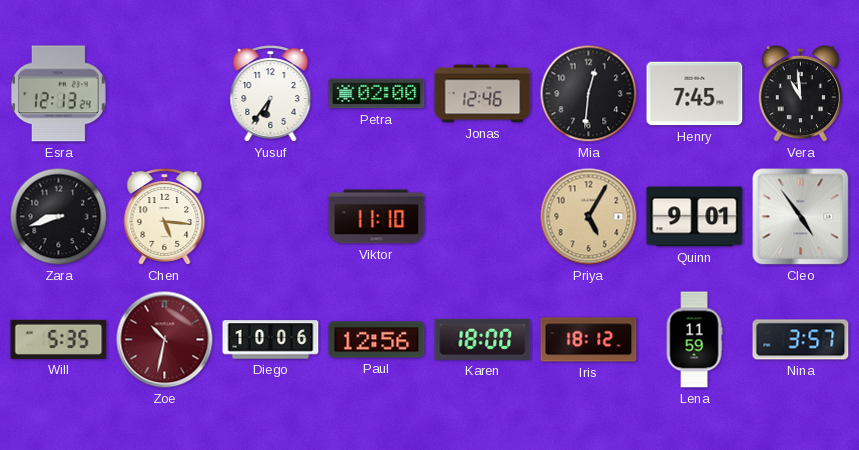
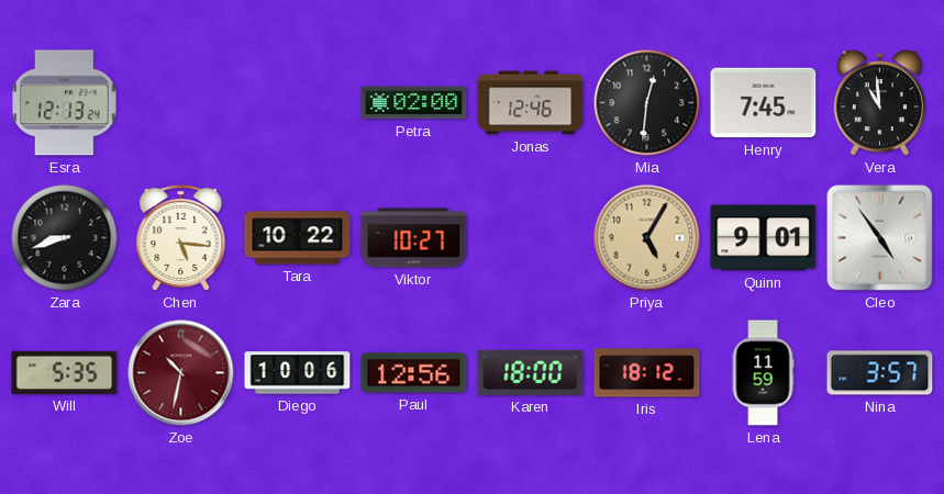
Yusuf: 6:36 -> none
Tara: none -> 10:22
Viktor: 11:10 -> 10:27
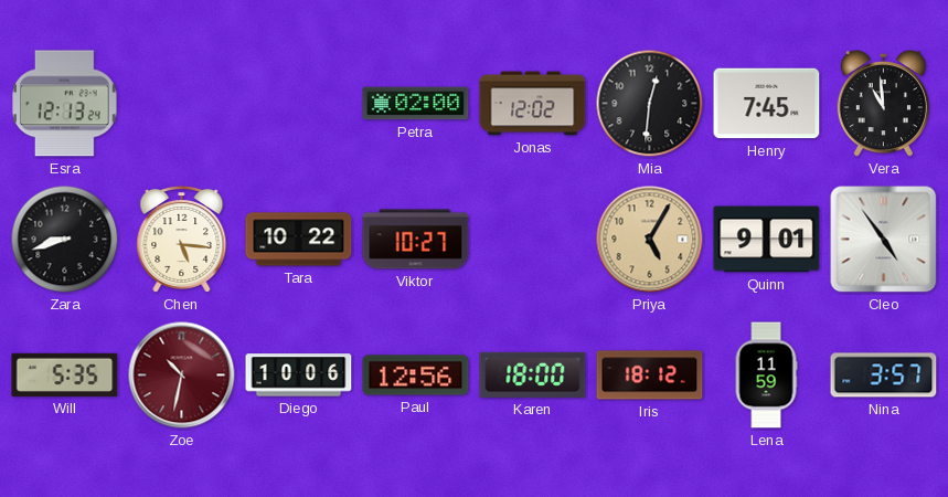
Jonas: 12:46 -> 12:02
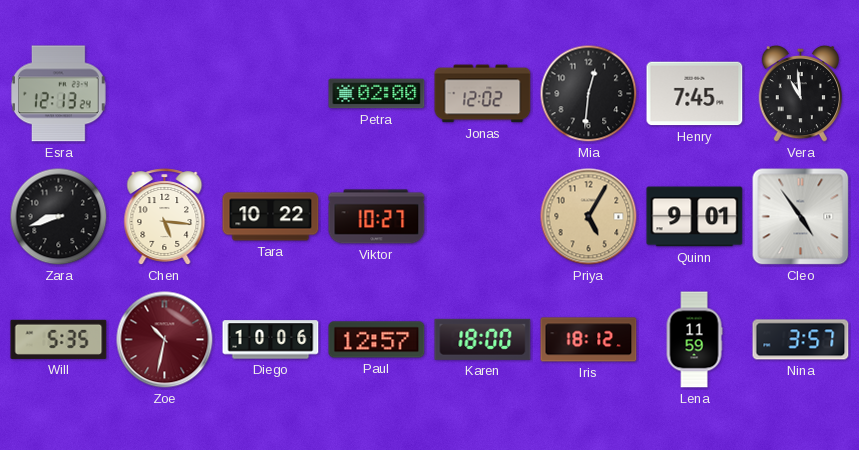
Paul: 12:56 -> 12:57
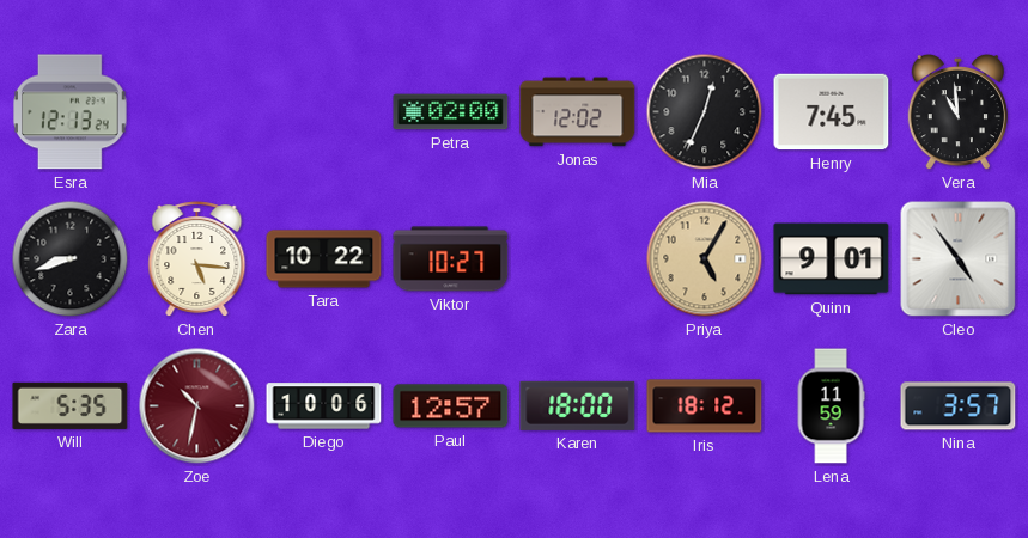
Mia: 12:31 -> 12:34
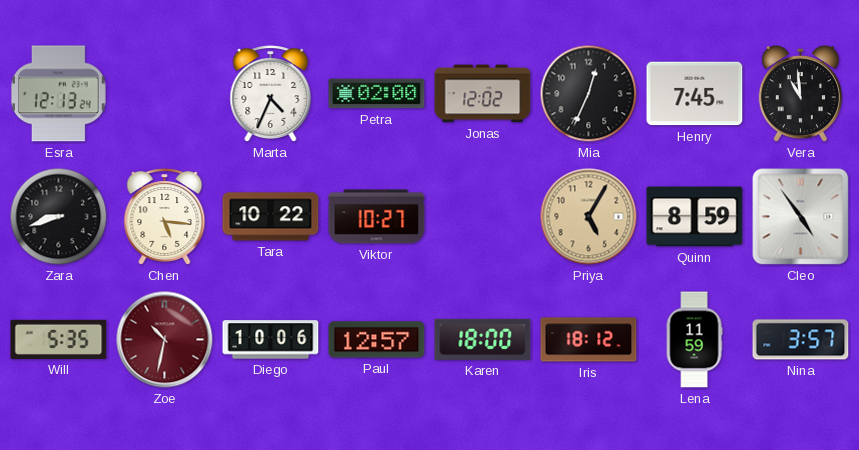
Marta: none -> 4:34
Quinn: 9:01 -> 8:59
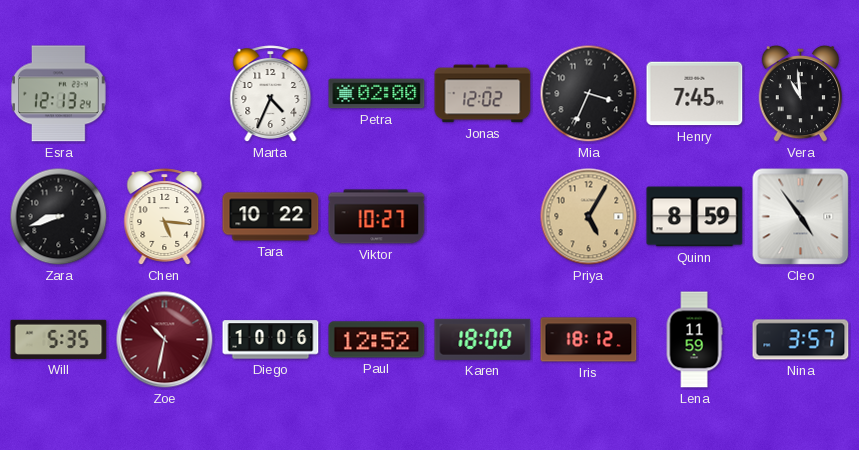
Mia: 12:34 -> 3:34
Paul: 12:57 -> 12:52
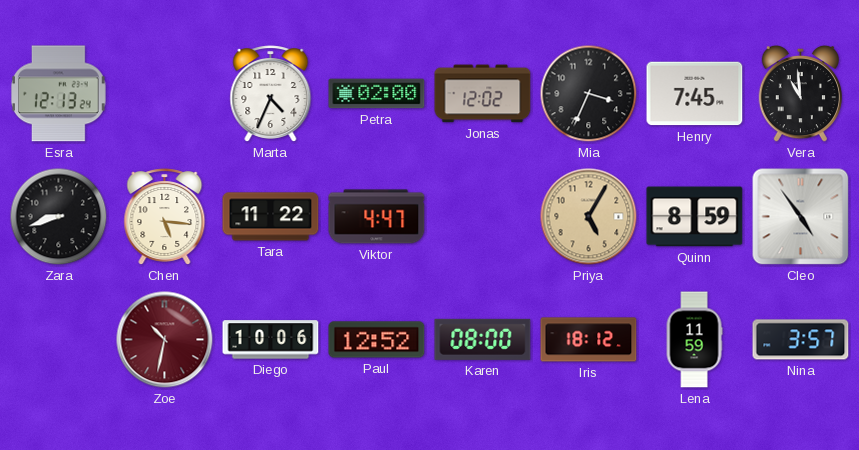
Tara: 10:22 -> 11:22
Viktor: 10:27 -> 4:47
Will: 5:35 -> none
Karen: 18:00 -> 08:00
